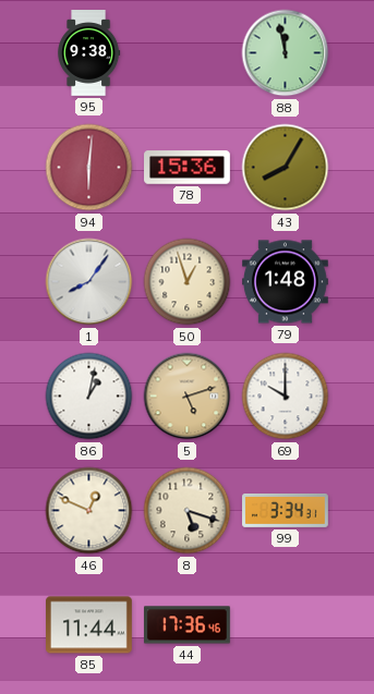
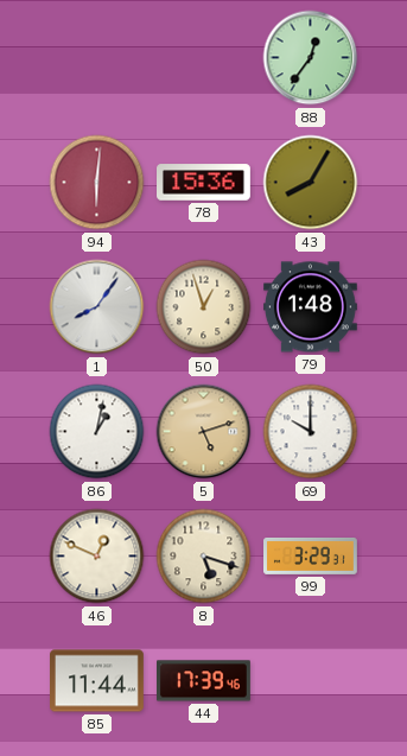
95: 9:38 -> none
88: 11:58 -> 12:36
99: 3:34 -> 3:29
44: 17:36 -> 17:39
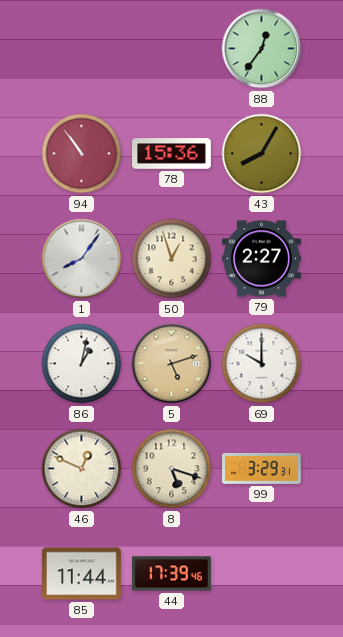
94: 6:01 -> 10:54
79: 1:48 -> 2:27
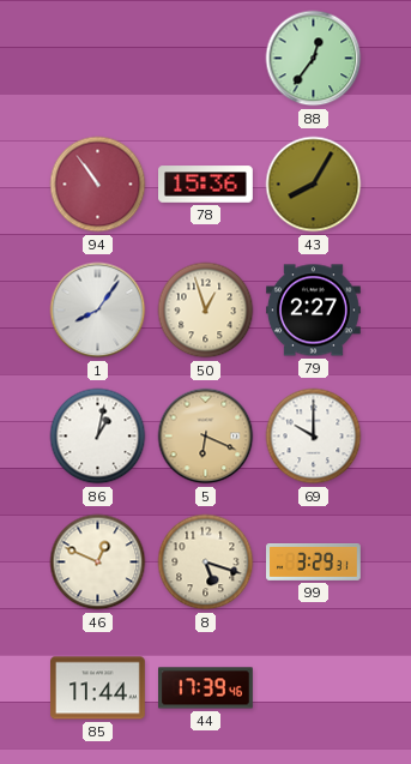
5: 5:12 -> 6:19
